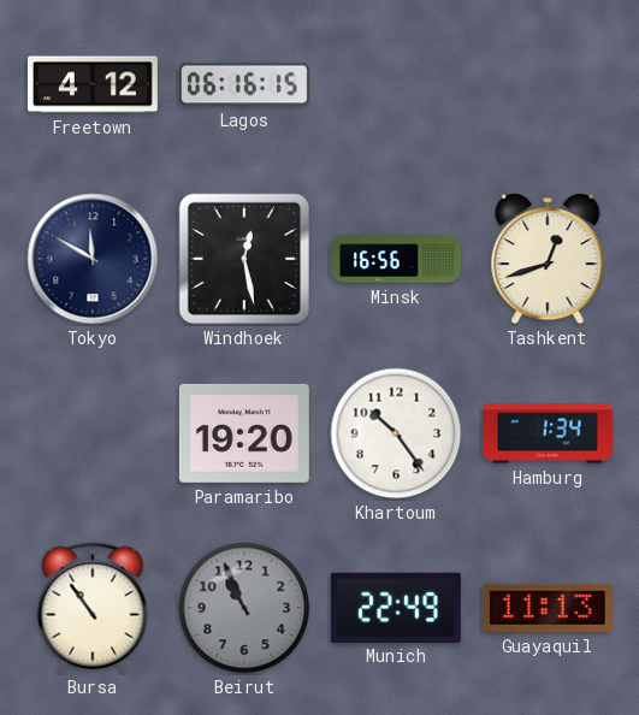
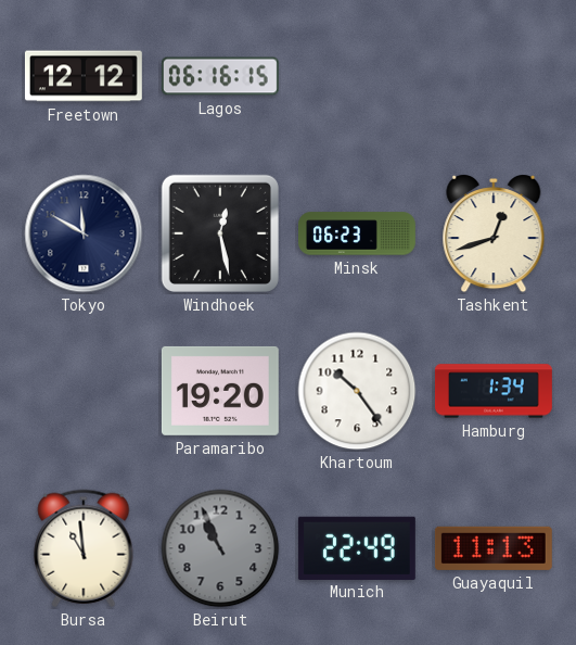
Freetown: 4:12 -> 12:12
Minsk: 16:56 -> 06:23
Bursa: 10:54 -> 10:59
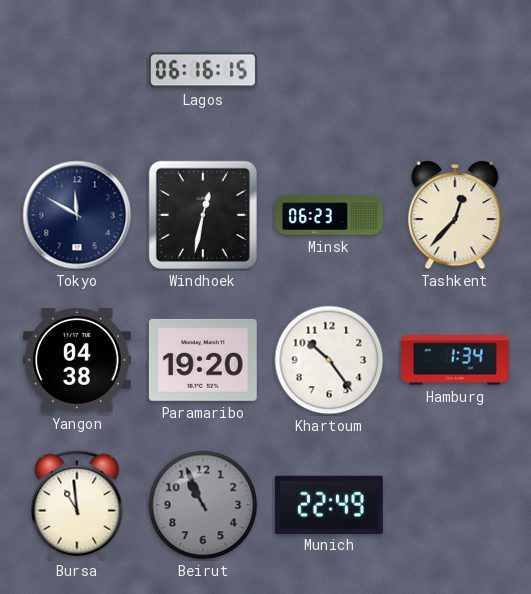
Freetown: 12:12 -> none
Windhoek: 12:28 -> 12:32
Tashkent: 12:42 -> 12:37
Yangon: none -> 04:38
Guayaquil: 11:13 -> none
